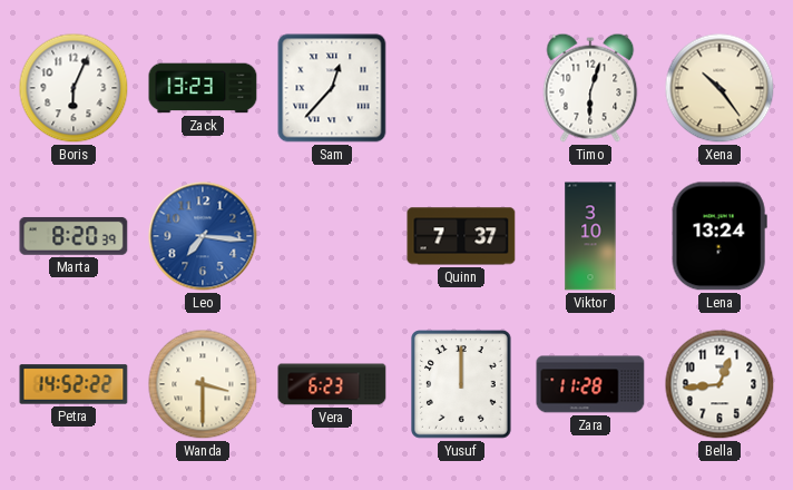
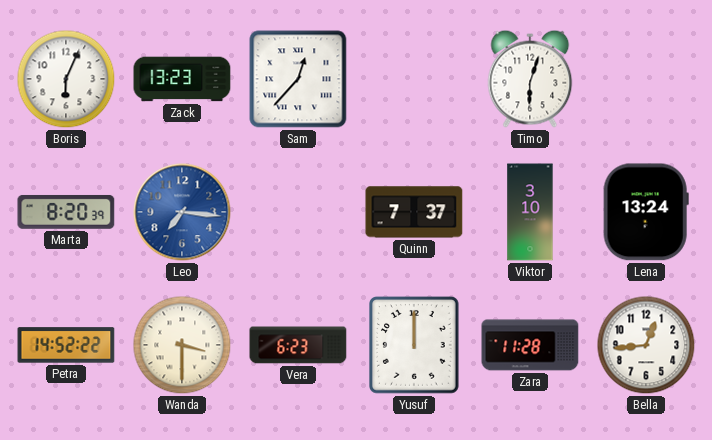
Xena: 10:24 -> none
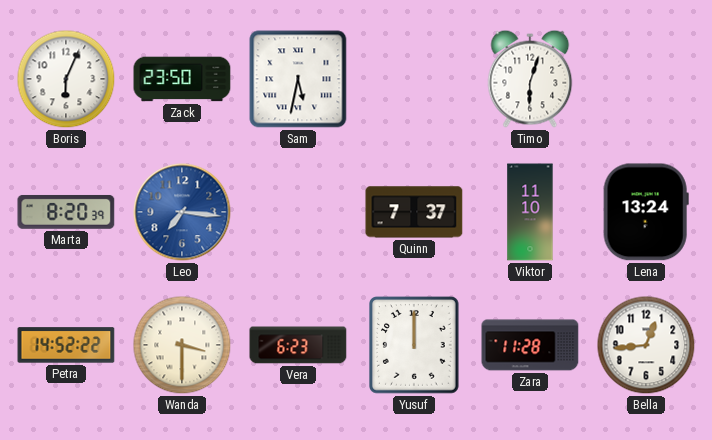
Zack: 13:23 -> 23:50
Sam: 12:37 -> 5:32
Viktor: 3:10 -> 11:10
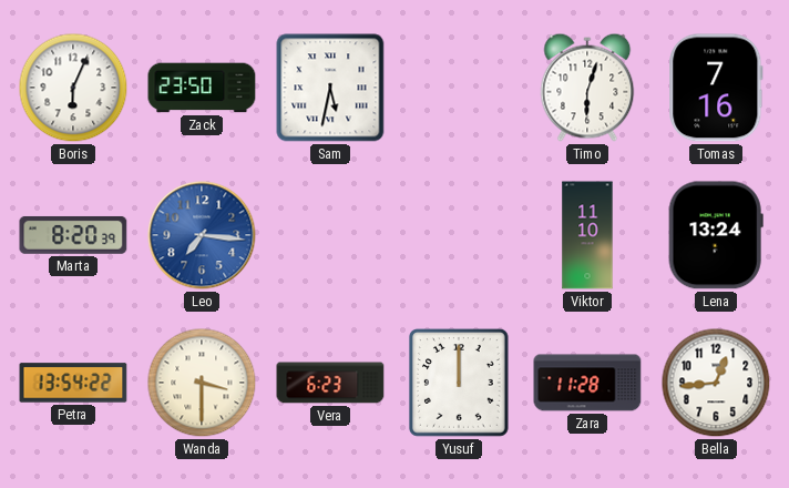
Tomas: none -> 7:16
Quinn: 7:37 -> none
Petra: 14:52 -> 13:54
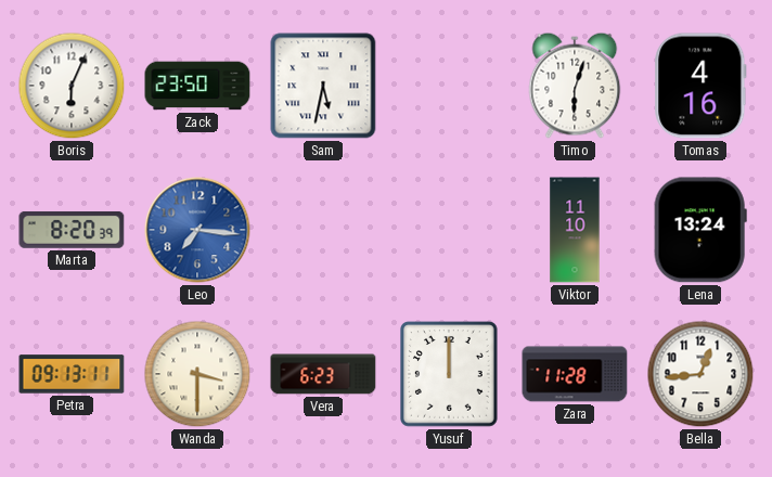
Tomas: 7:16 -> 4:16
Petra: 13:54 -> 09:13
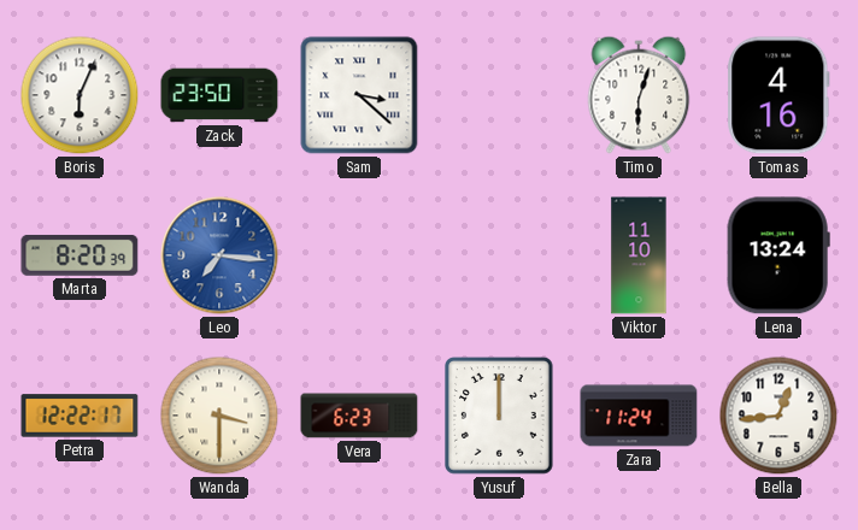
Sam: 5:32 -> 3:22
Petra: 09:13 -> 12:22
Zara: 11:28 -> 11:24
